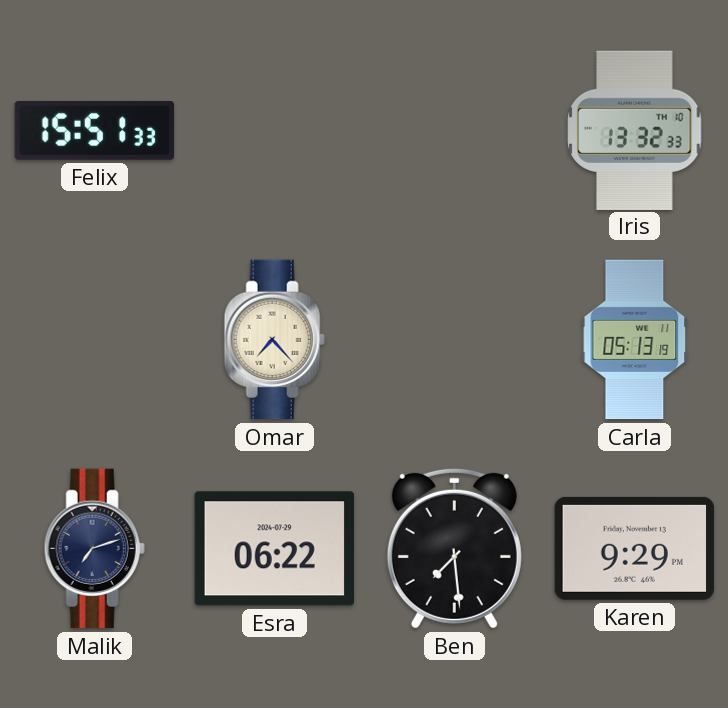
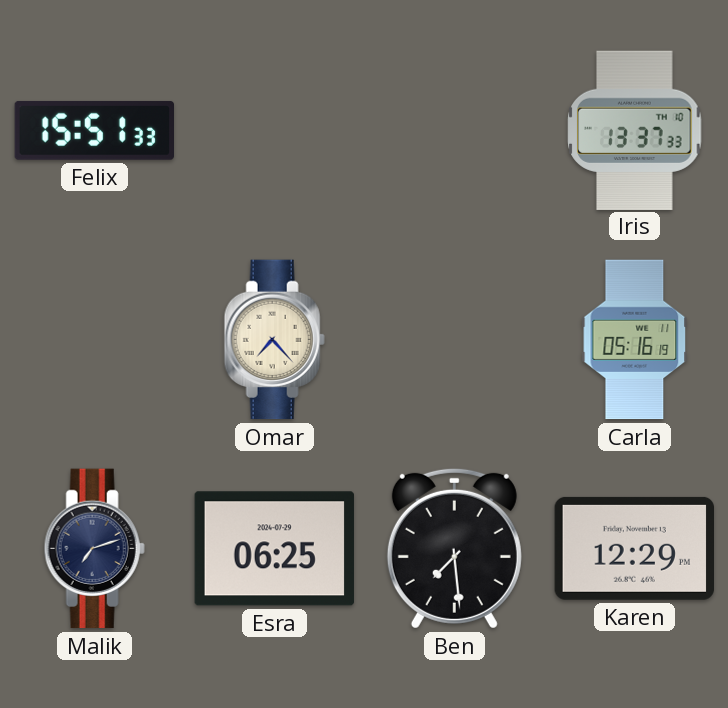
Iris: 13:32 -> 13:37
Carla: 05:13 -> 05:16
Esra: 06:22 -> 06:25
Karen: 9:29 -> 12:29
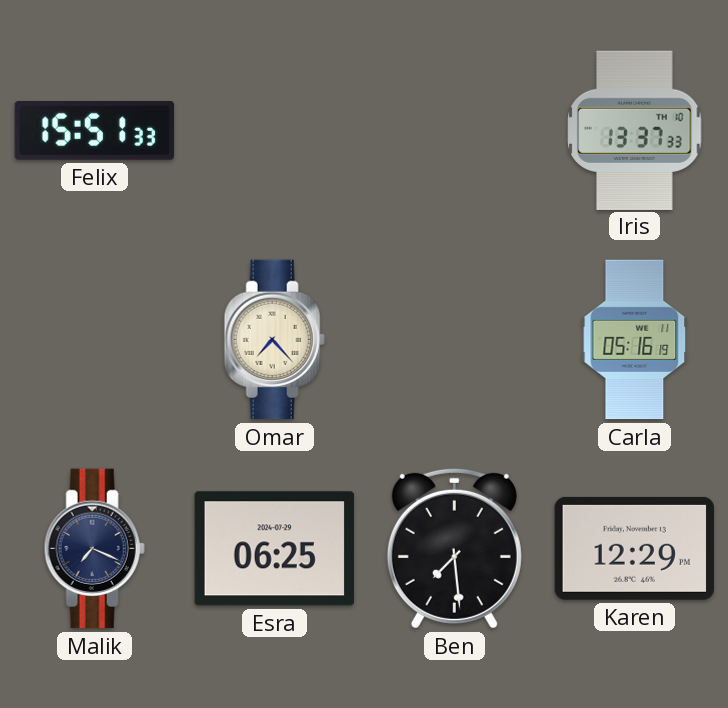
Malik: 7:12 -> 7:19
